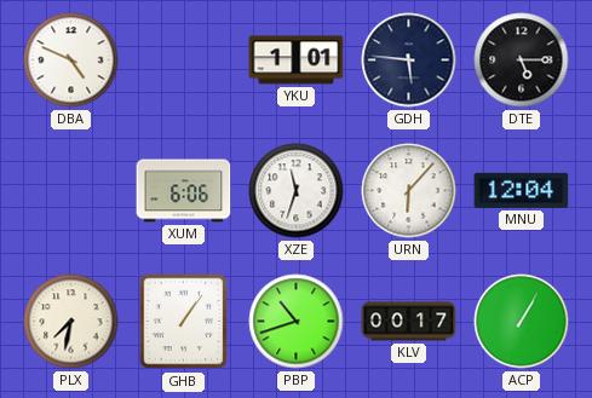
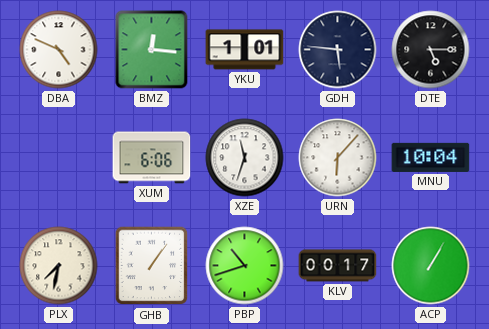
BMZ: none -> 12:16
MNU: 12:04 -> 10:04
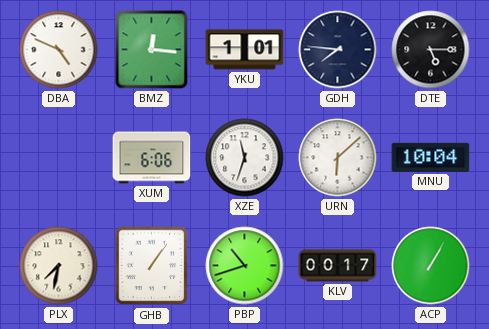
GDH: 5:46 -> 7:46
URN: 6:07 -> 6:08
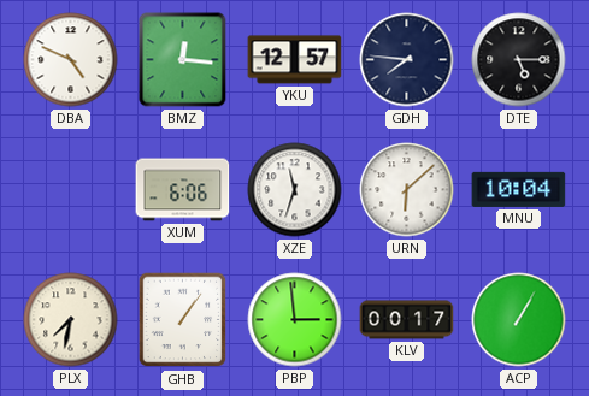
YKU: 1:01 -> 12:57
PBP: 10:42 -> 2:59
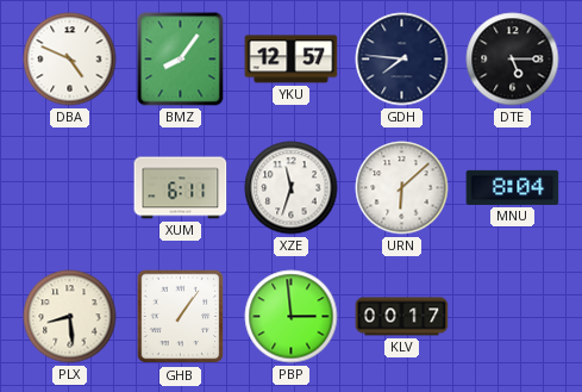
BMZ: 12:16 -> 8:06
XUM: 6:06 -> 6:11
MNU: 10:04 -> 8:04
PLX: 7:32 -> 8:29
ACP: 1:05 -> none
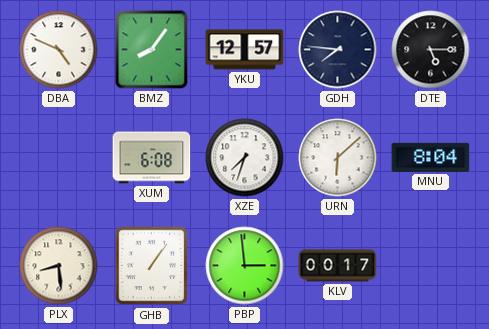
XUM: 6:11 -> 6:08
XZE: 11:33 -> 7:33
